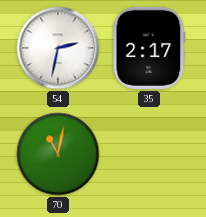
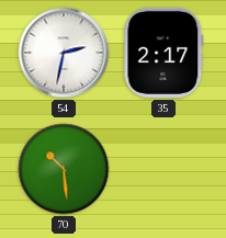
70: 11:02 -> 10:29
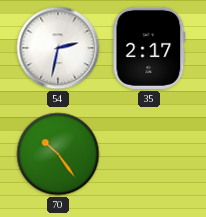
70: 10:29 -> 10:24
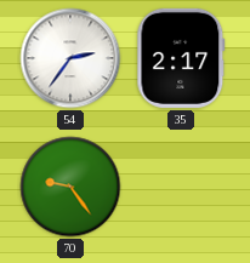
54: 2:32 -> 2:36
70: 10:24 -> 9:24
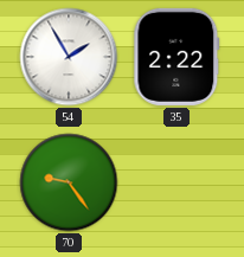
54: 2:36 -> 1:55
35: 2:17 -> 2:22
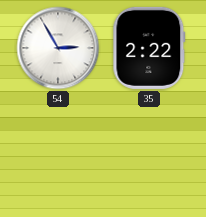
54: 1:55 -> 2:55
70: 9:24 -> none
